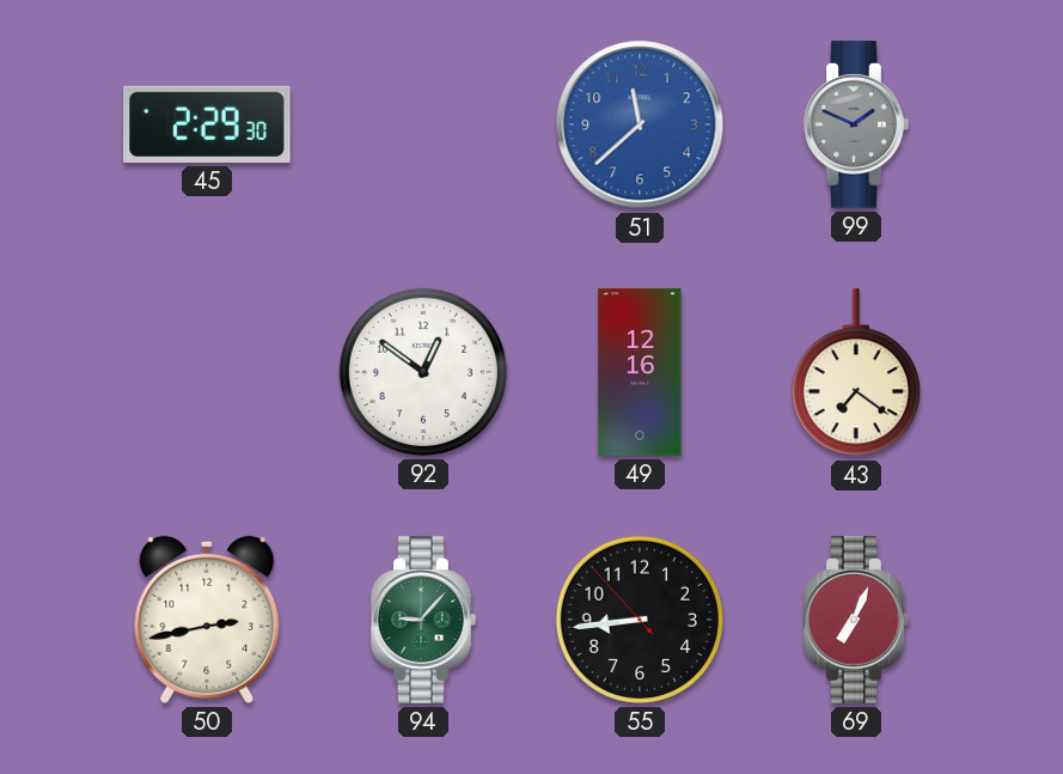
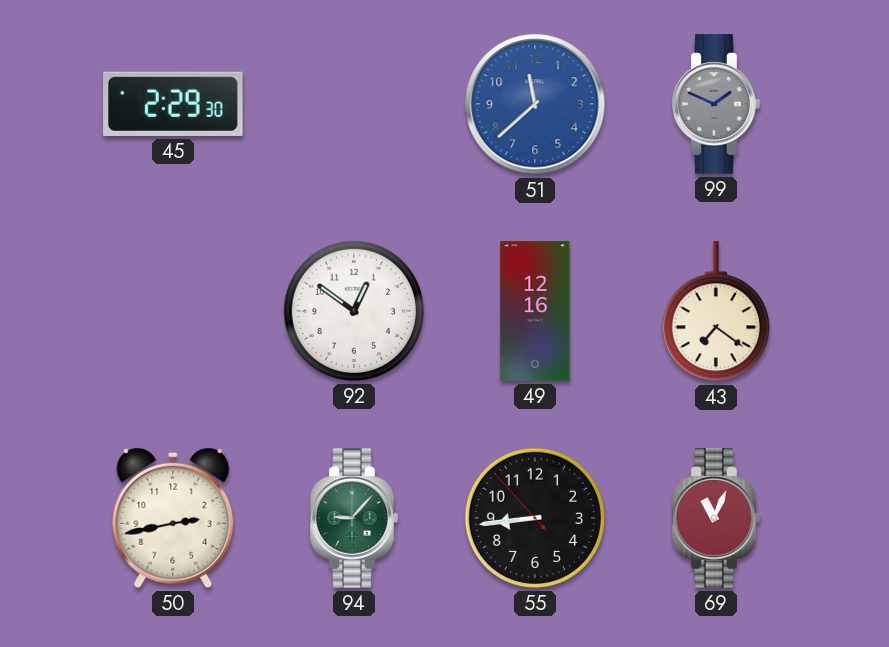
69: 7:04 -> 11:04
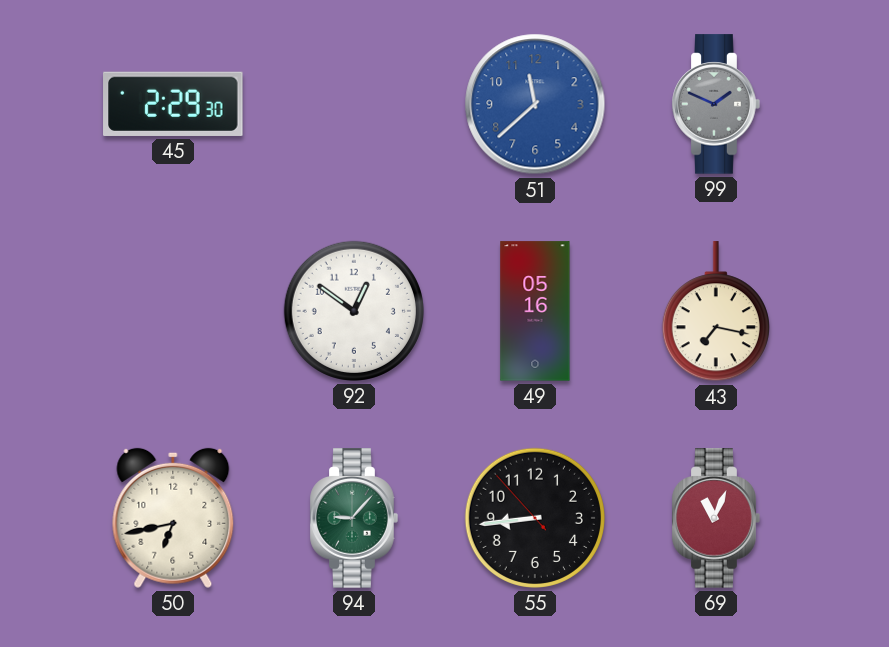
49: 12:16 -> 05:16
43: 7:21 -> 7:17
50: 2:43 -> 6:43
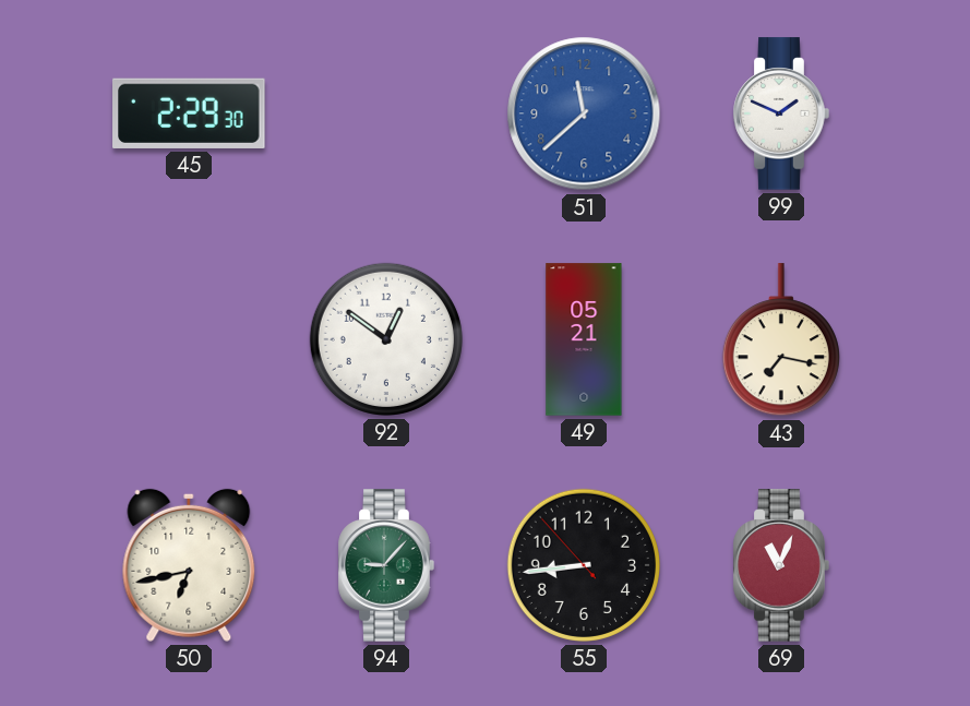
99 dial: grey -> white
49: 05:16 -> 05:21
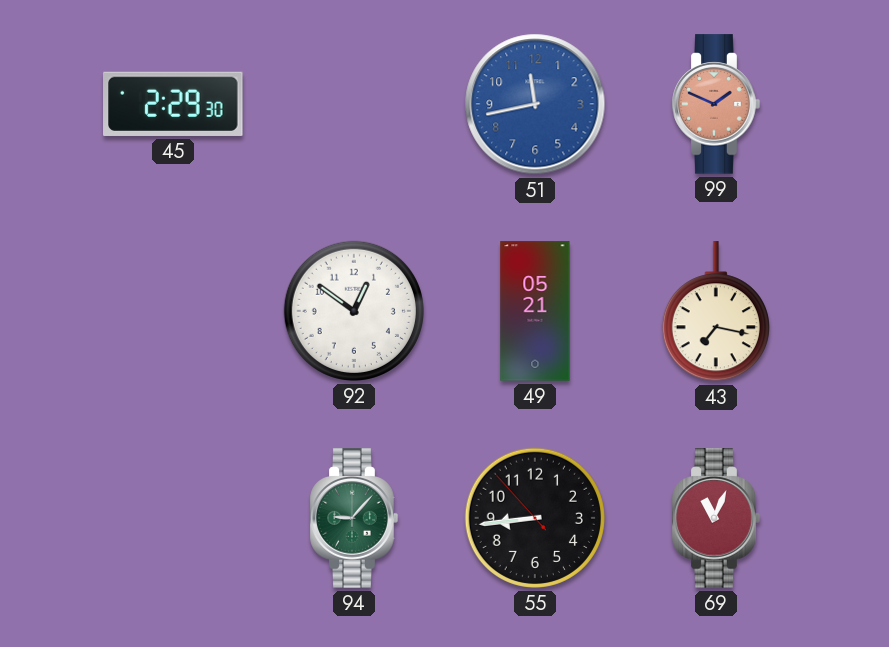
51: 11:38 -> 11:43
99 dial: white -> salmon
50: 6:43 -> none
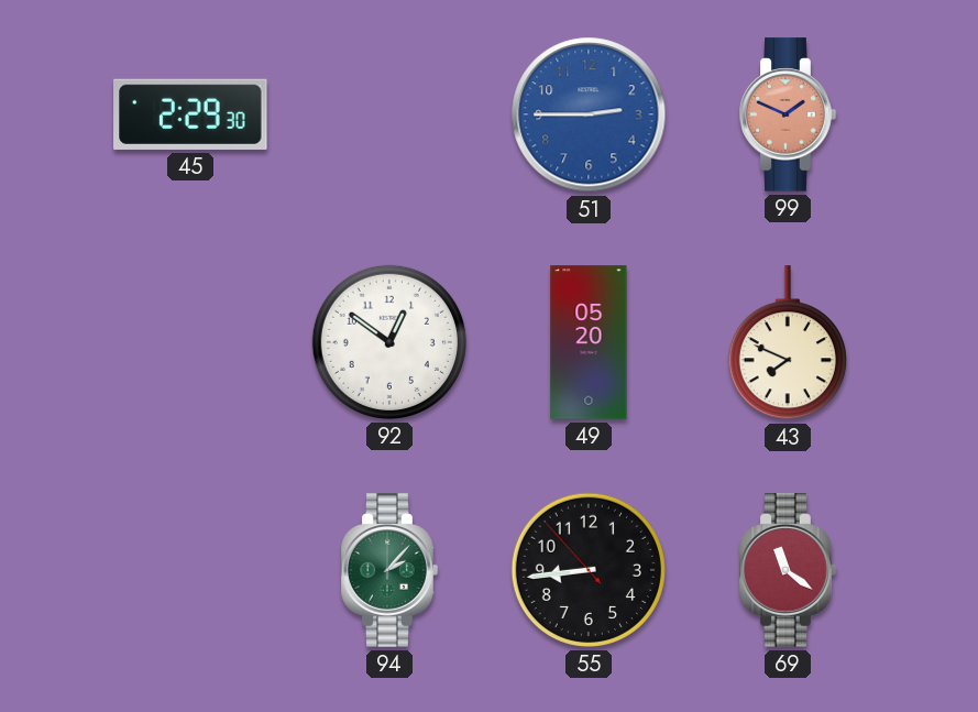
51: 11:43 -> 2:45
49: 05:21 -> 05:20
43: 7:17 -> 7:49
94: 9:07 -> 2:07
69: 11:04 -> 11:21
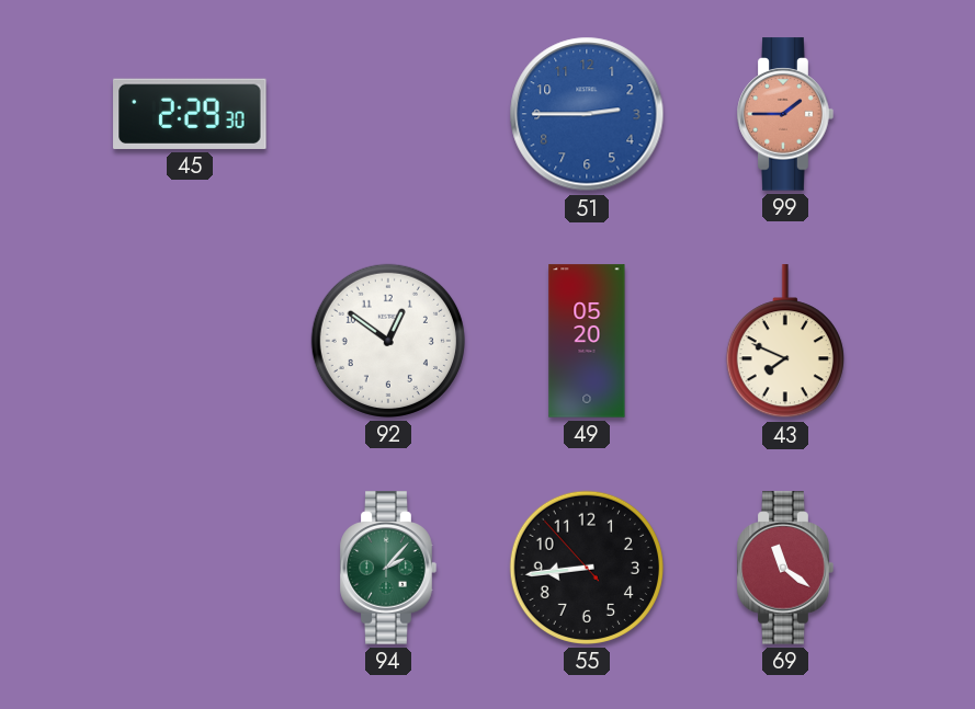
99: 1:49 -> 1:45
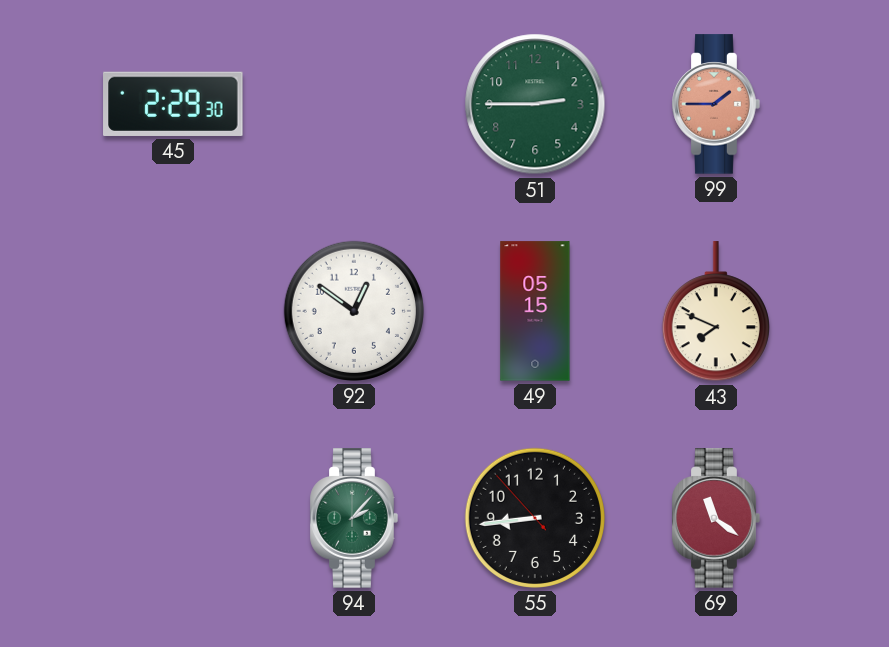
51 dial: blue -> green
49: 05:20 -> 05:15
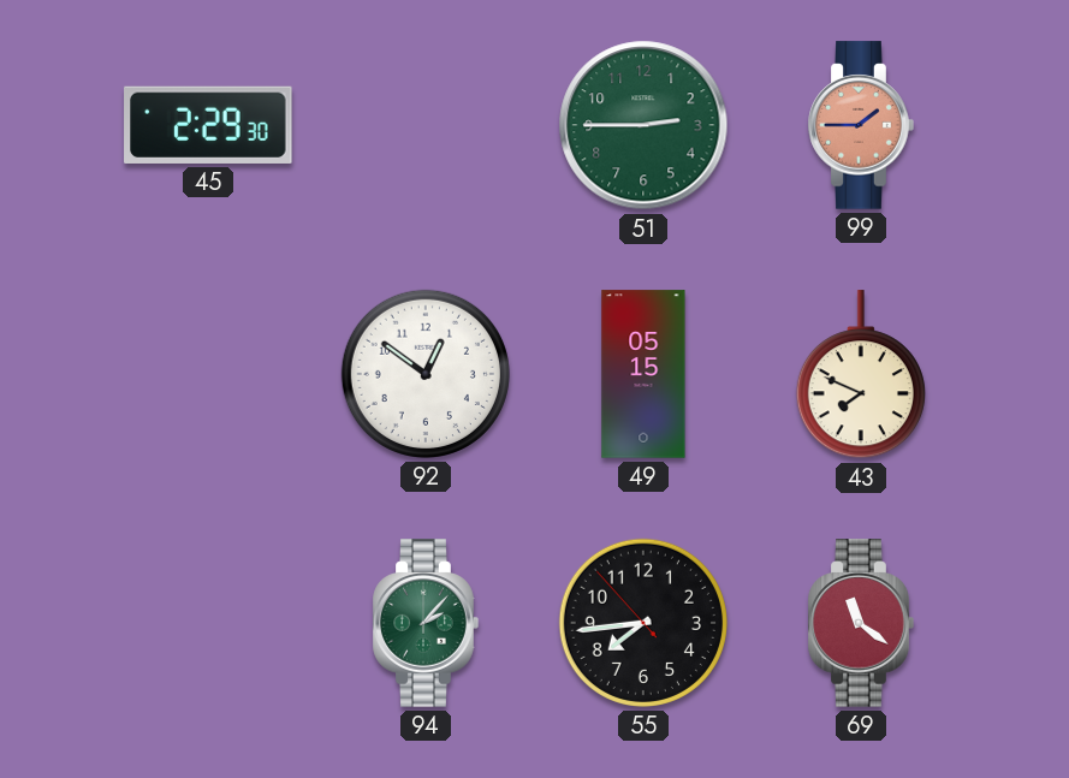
55: 8:43 -> 7:43
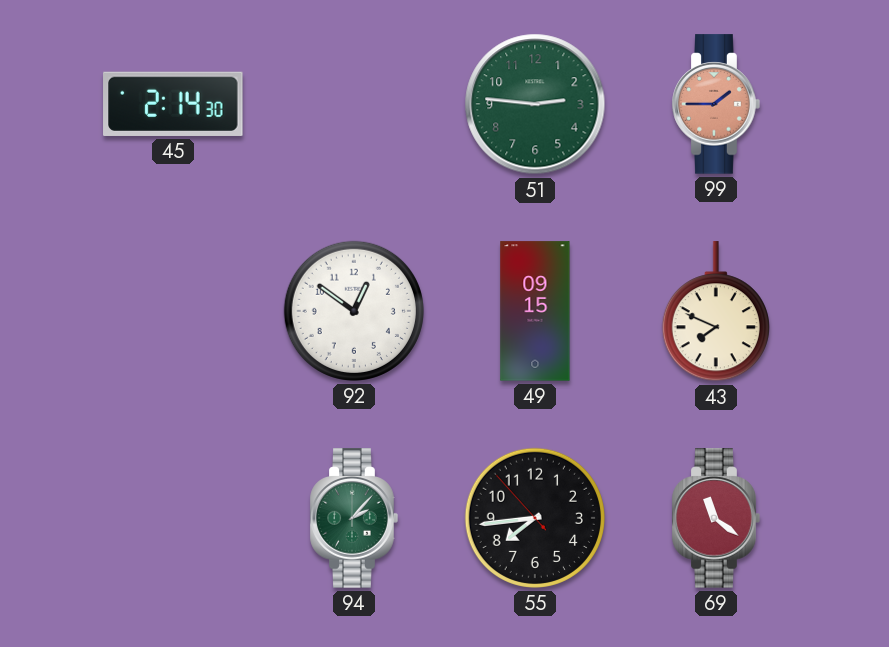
45: 2:29 -> 2:14
51: 2:45 -> 2:46
49: 05:15 -> 09:15
